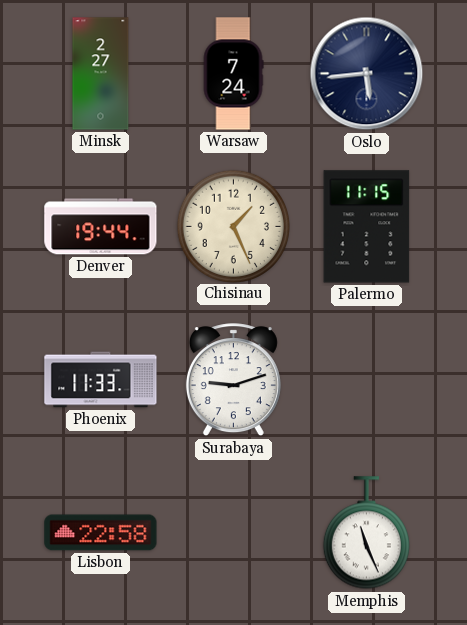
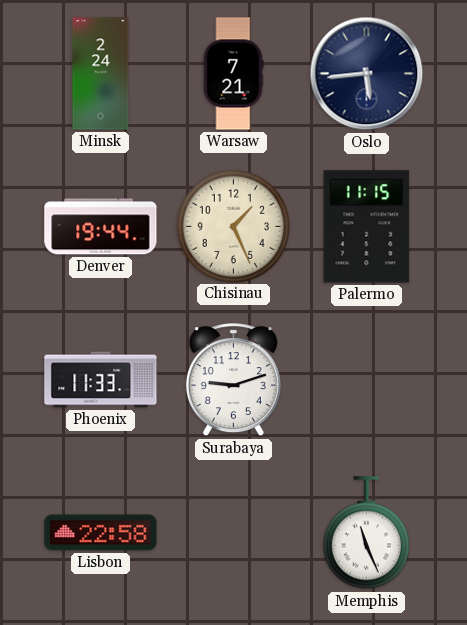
Minsk: 2:27 -> 2:24
Warsaw: 7:24 -> 7:21
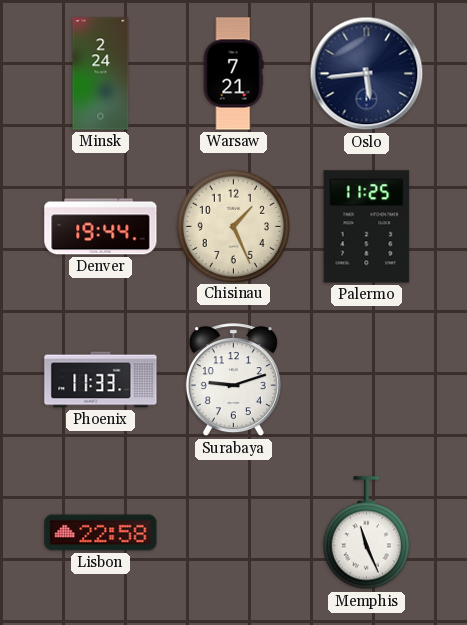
Palermo: 11:15 -> 11:25
